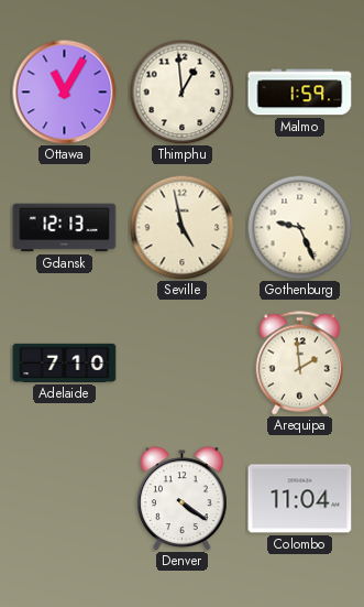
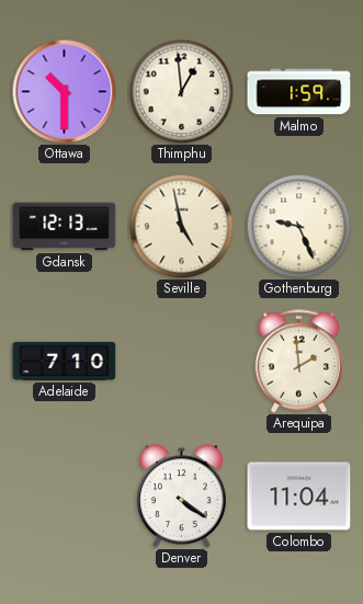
Ottawa: 11:05 -> 10:30
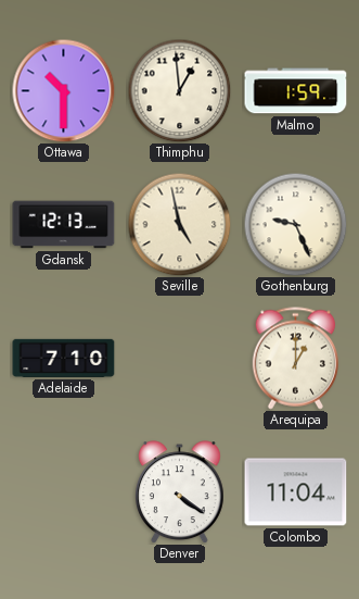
Arequipa: 1:59 -> 1:00
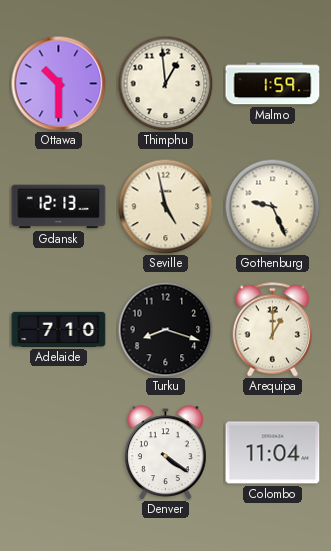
Turku: none -> 8:18
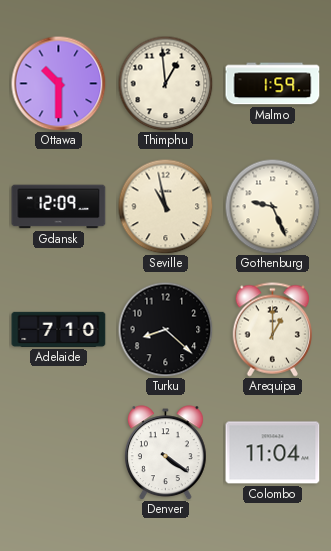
Gdansk: 12:13 -> 12:09
Seville: 4:58 -> 10:58
Turku: 8:18 -> 8:22
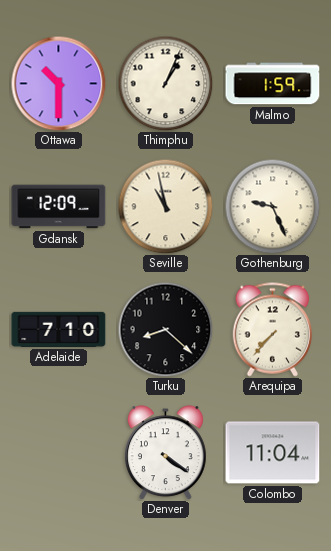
Thimphu: 12:59 -> 1:04
Arequipa: 1:00 -> 7:37
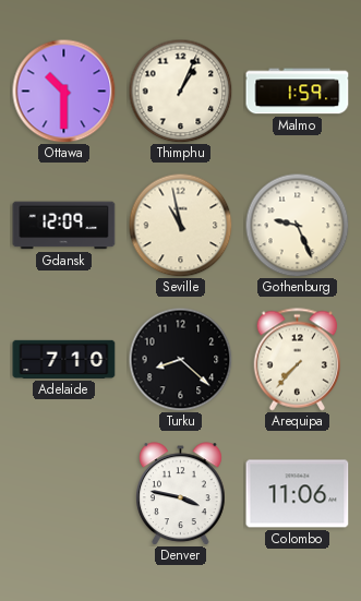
Denver: 4:21 -> 3:47
Colombo: 11:04 -> 11:06
